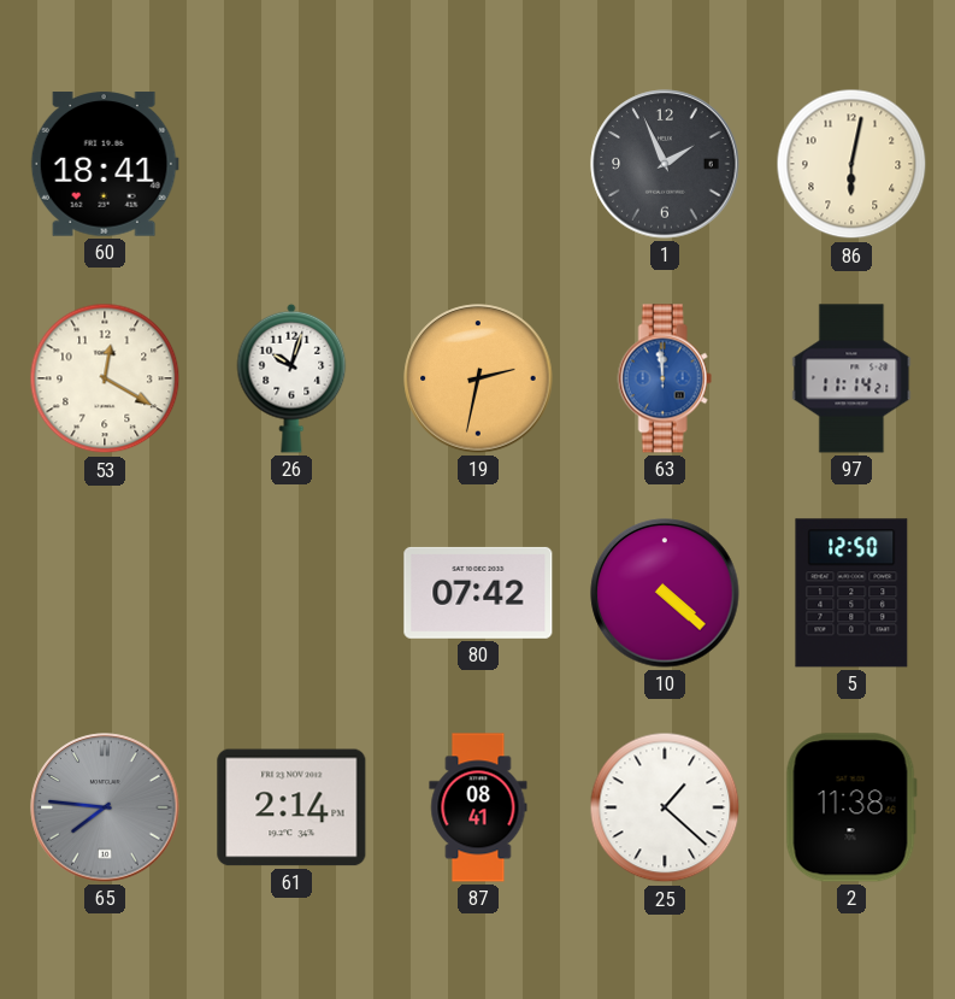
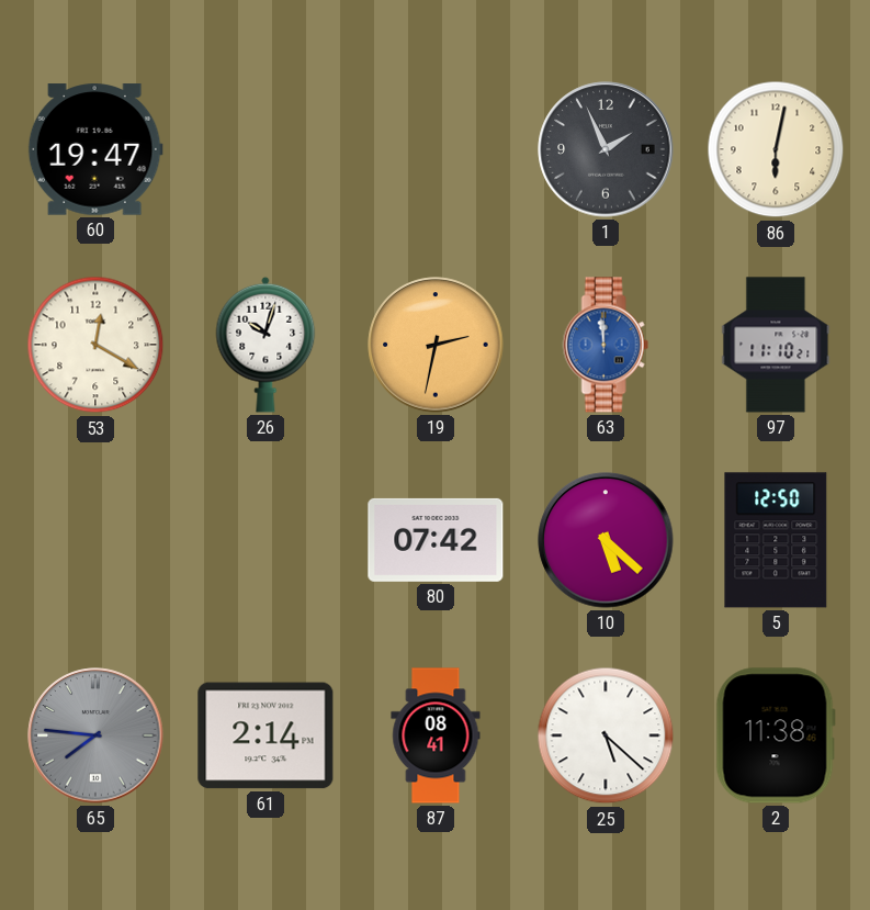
60: 18:41 -> 19:47
97: 11:14 -> 11:10
10: 4:22 -> 5:22
25: 1:22 -> 5:22
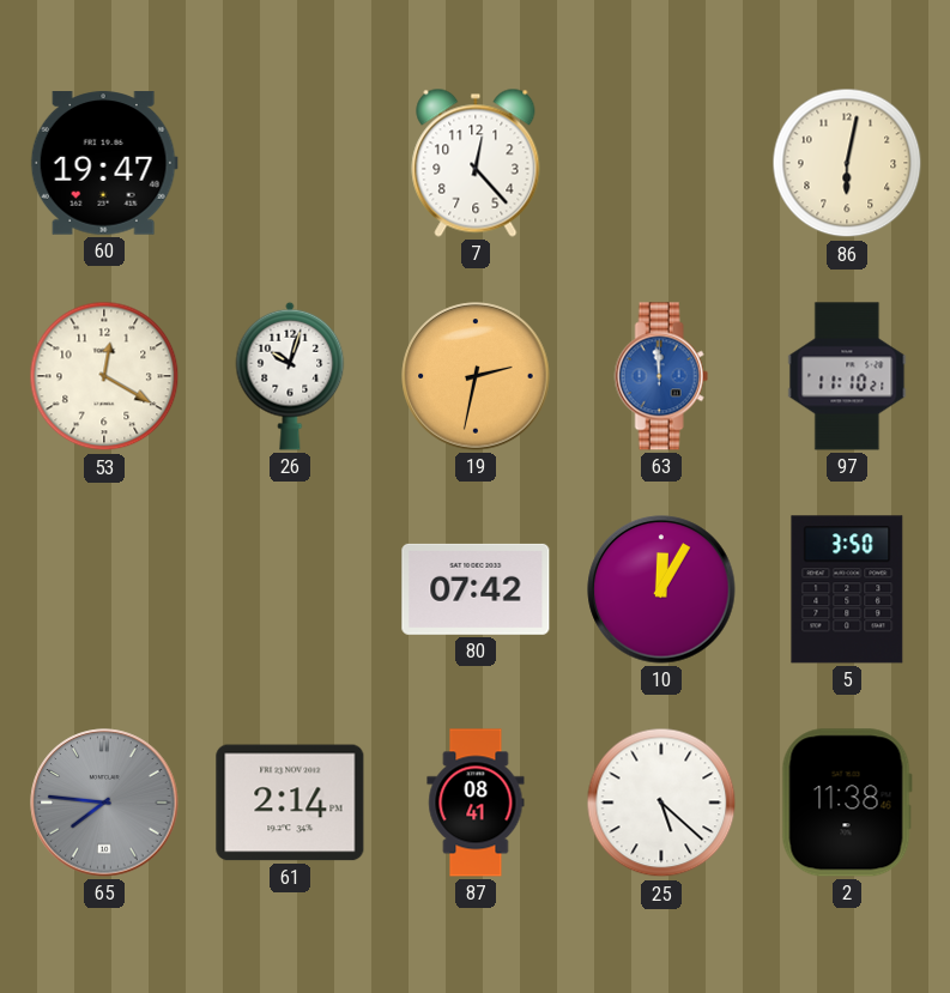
7: none -> 12:23
1: 1:56 -> none
10: 5:22 -> 12:05
5: 12:50 -> 3:50
